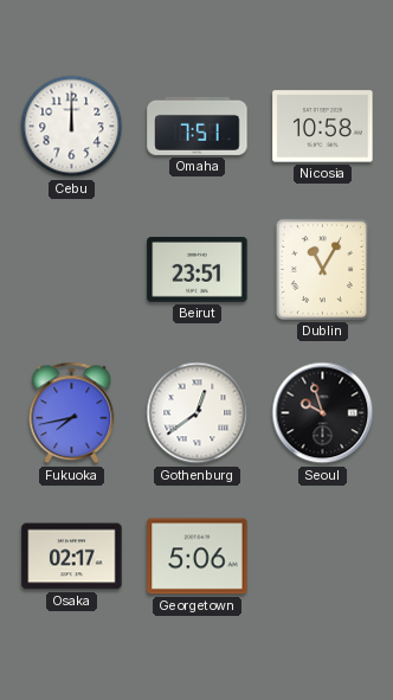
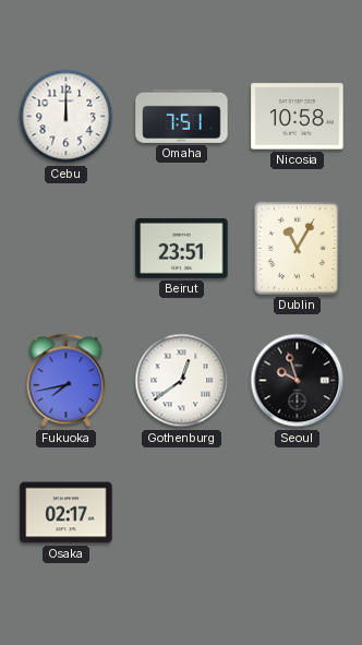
Georgetown: 5:06 -> none
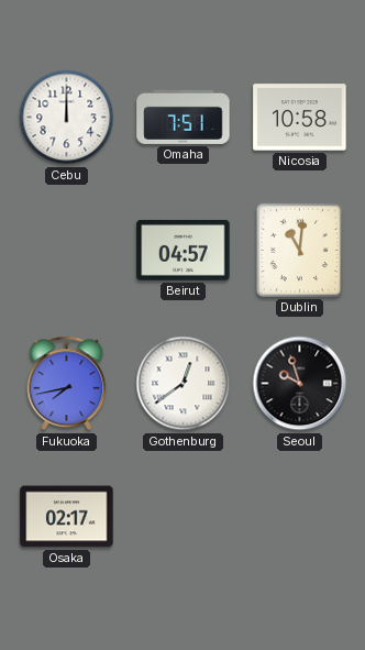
Beirut: 23:51 -> 04:57
Dublin: 11:05 -> 11:01
